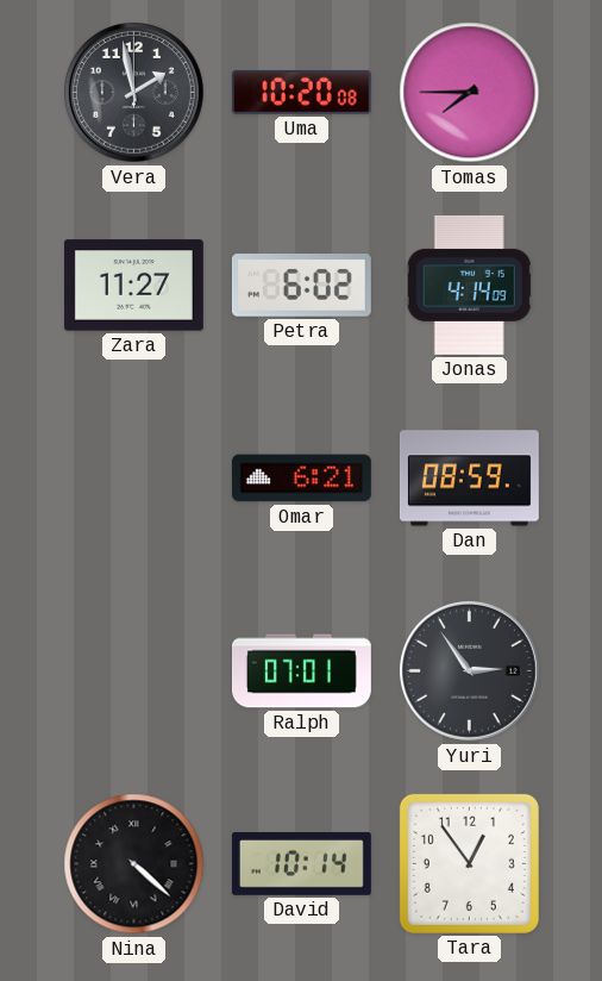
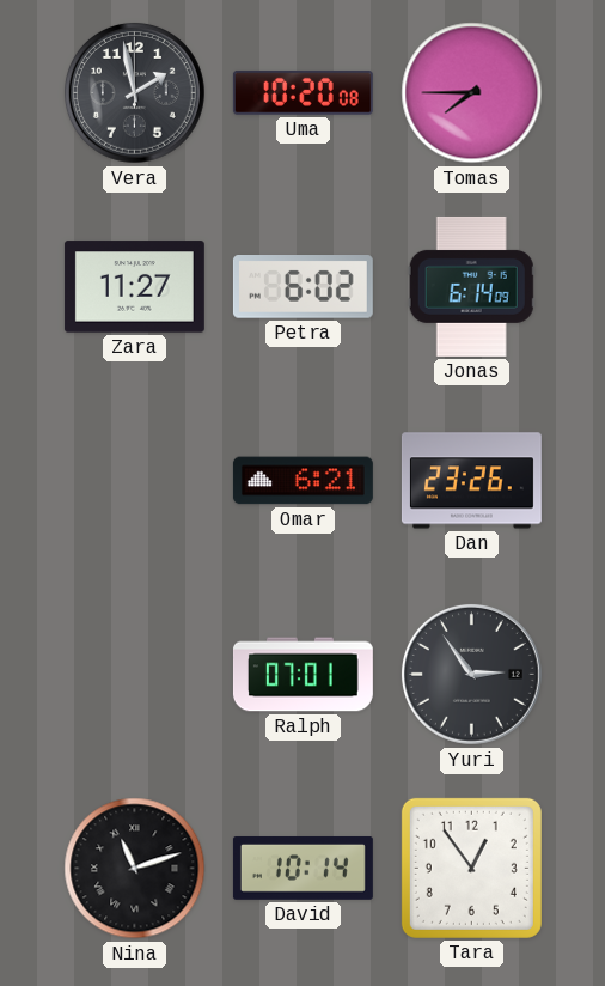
Jonas: 4:14 -> 6:14
Dan: 08:59 -> 23:26
Nina: 4:22 -> 11:12
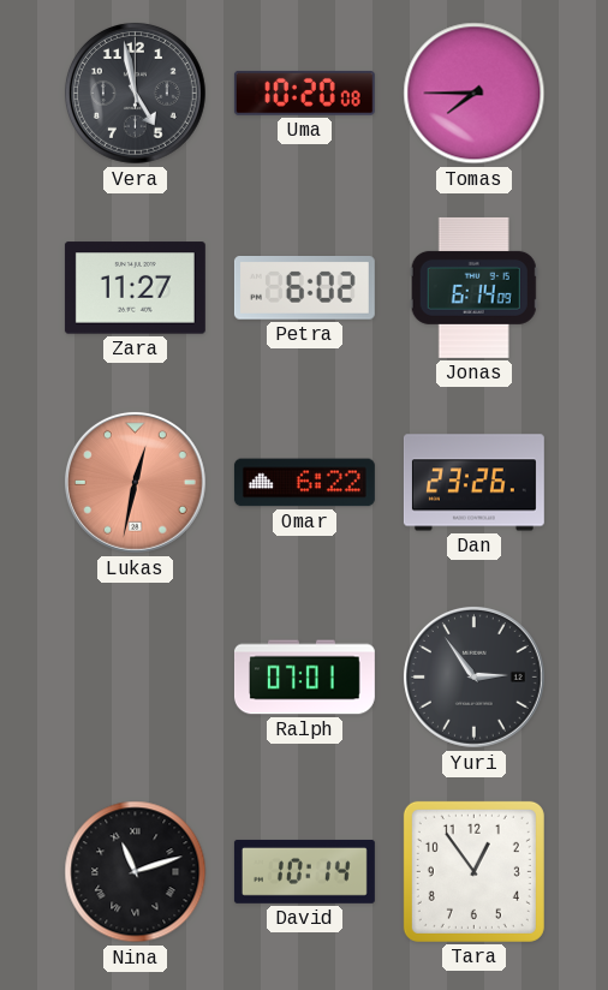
Vera: 1:58 -> 4:58
Lukas: none -> 12:32
Omar: 6:21 -> 6:22
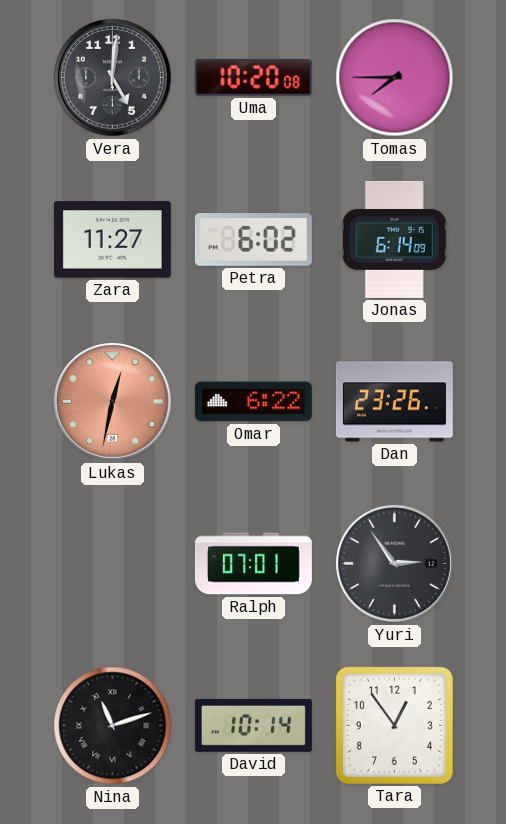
Vera: 4:58 -> 5:01
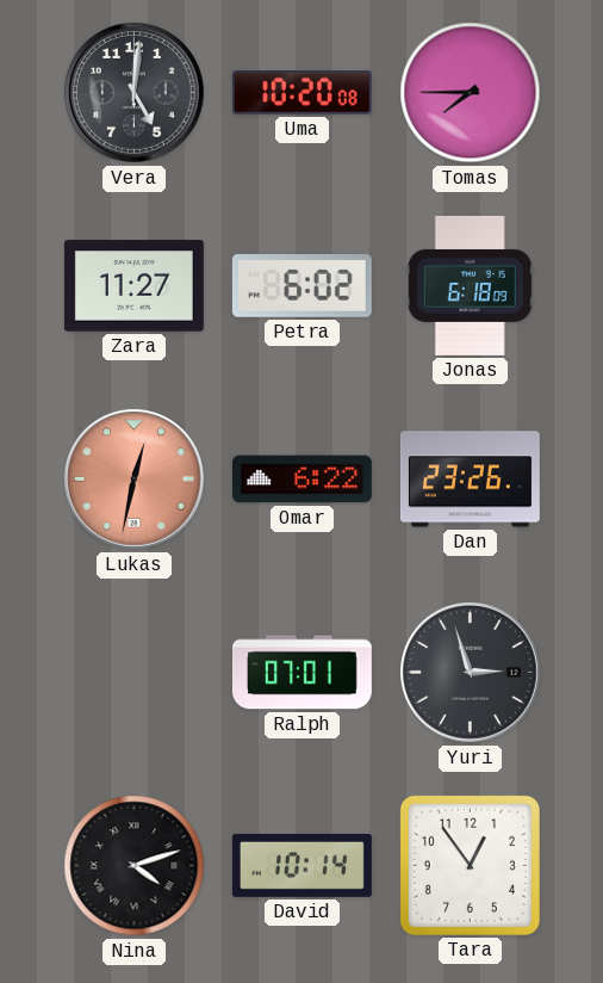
Jonas: 6:14 -> 6:18
Yuri: 2:54 -> 2:57
Nina: 11:12 -> 4:12
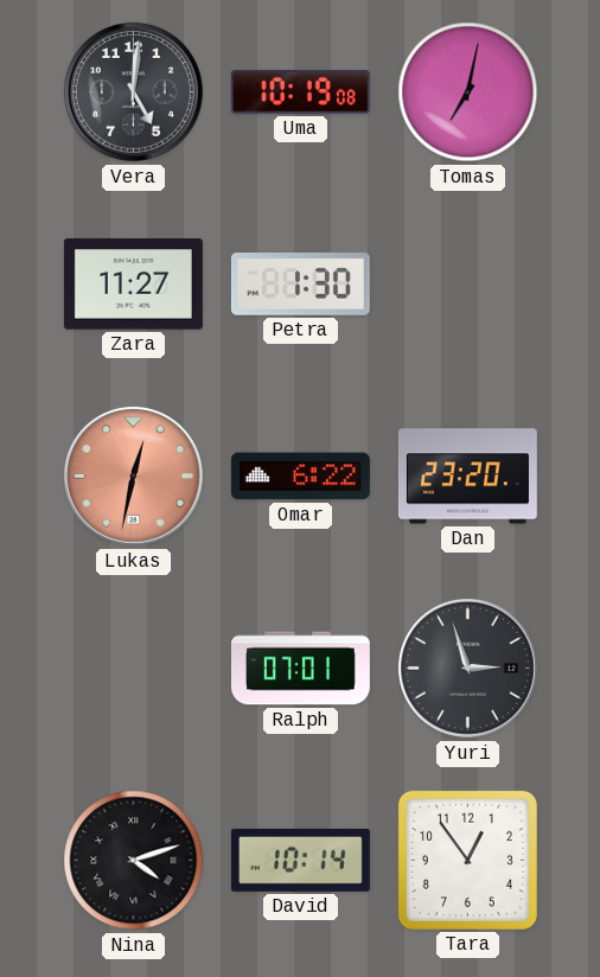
Uma: 10:20 -> 10:19
Tomas: 7:45 -> 7:02
Petra: 6:02 -> 1:30
Jonas: 6:18 -> none
Dan: 23:26 -> 23:20
